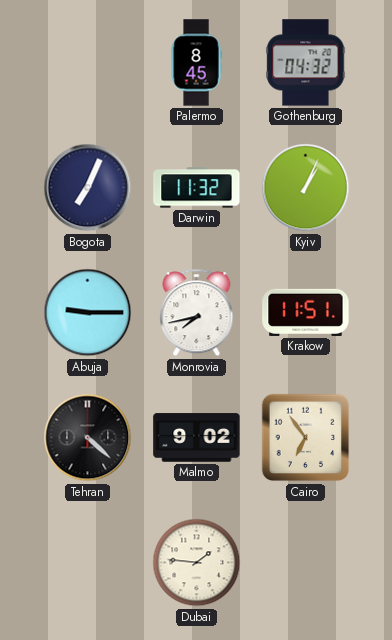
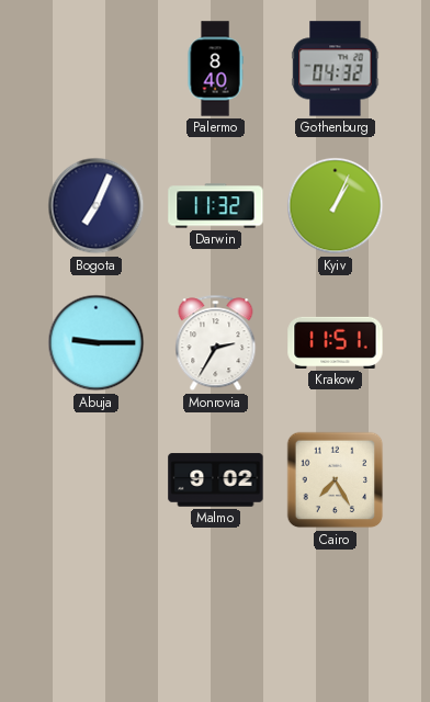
Palermo: 8:45 -> 8:40
Monrovia: 7:43 -> 2:35
Tehran: 4:22 -> none
Cairo: 6:54 -> 7:25
Dubai: 1:46 -> none
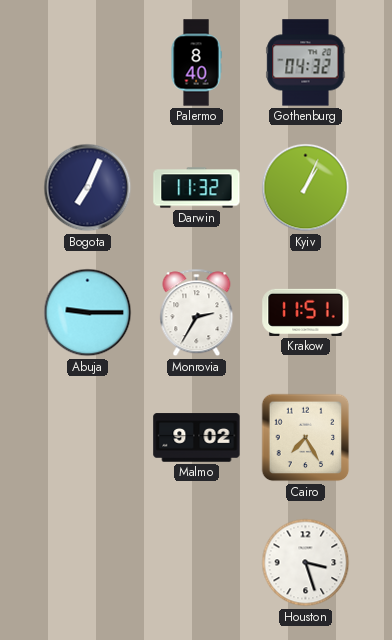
Houston: none -> 3:27
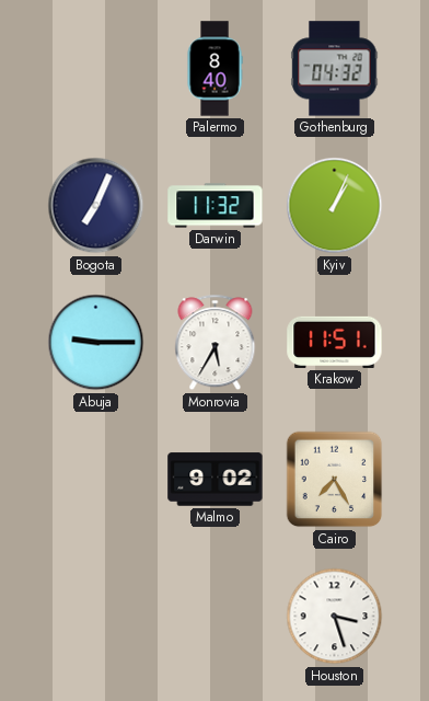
Monrovia: 2:35 -> 5:35
